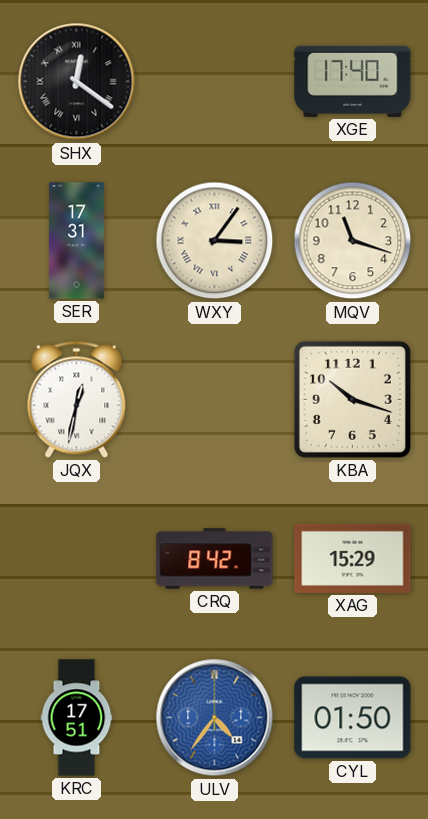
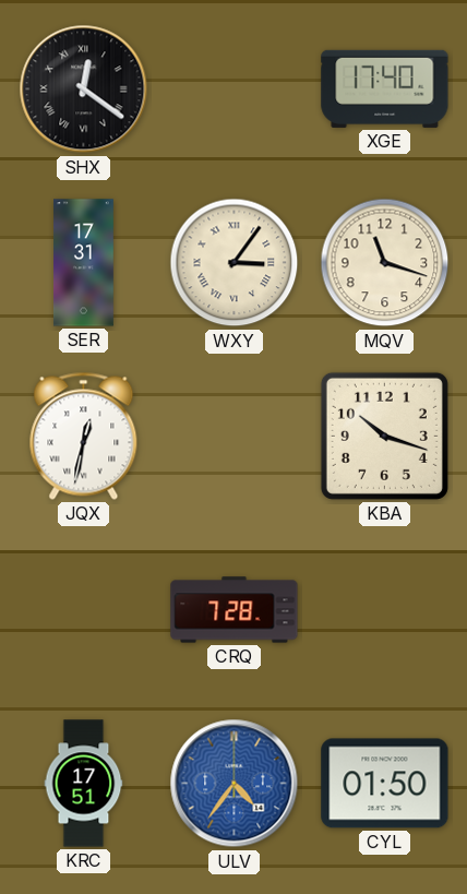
CRQ: 8:42 -> 7:28
XAG: 15:29 -> none
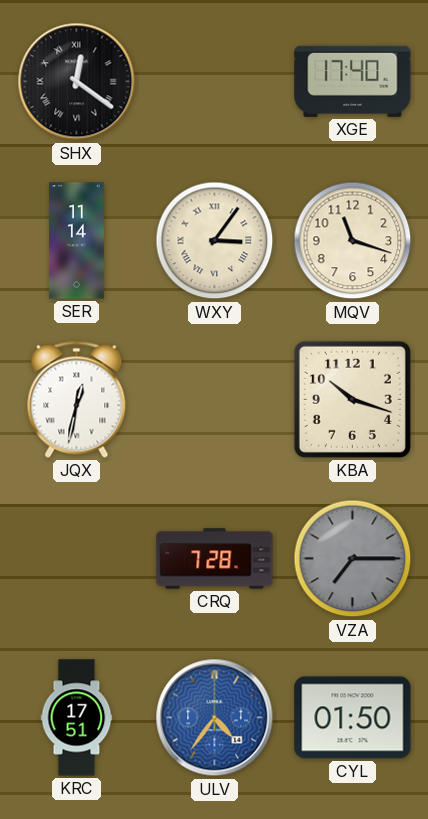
SER: 17:31 -> 11:14
VZA: none -> 7:15
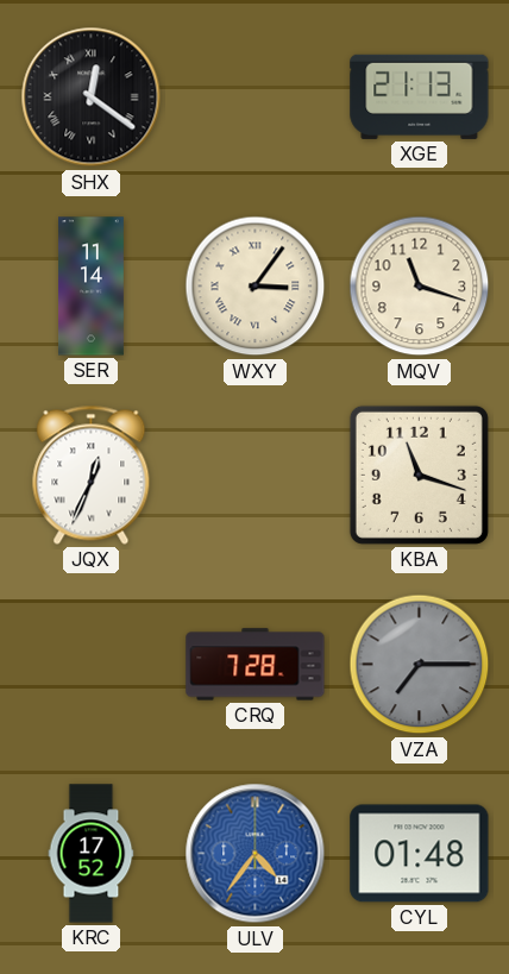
XGE: 17:40 -> 21:13
JQX: 12:32 -> 12:34
KBA: 10:18 -> 11:18
KRC: 17:51 -> 17:52
CYL: 01:50 -> 01:48
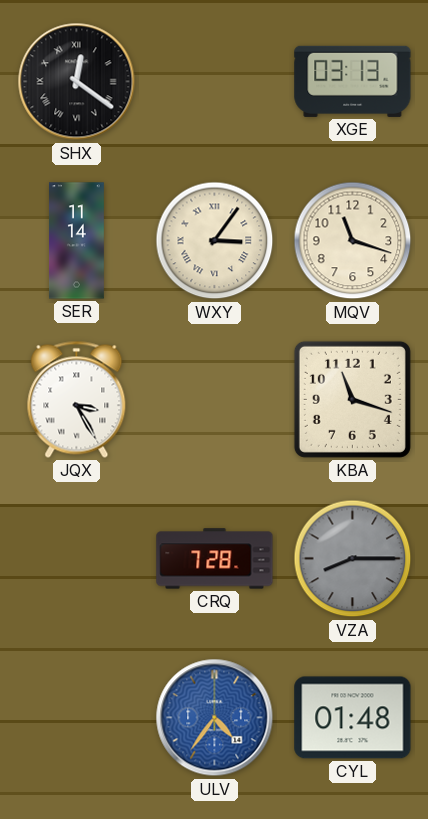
XGE: 21:13 -> 03:13
JQX: 12:34 -> 3:25
VZA: 7:15 -> 8:15
KRC: 17:52 -> none
